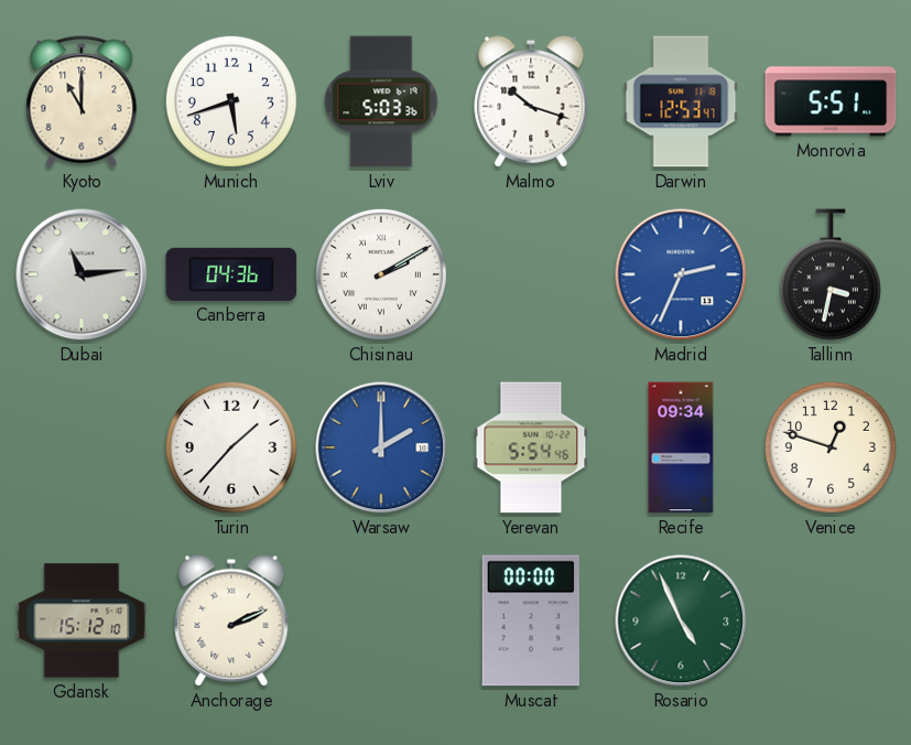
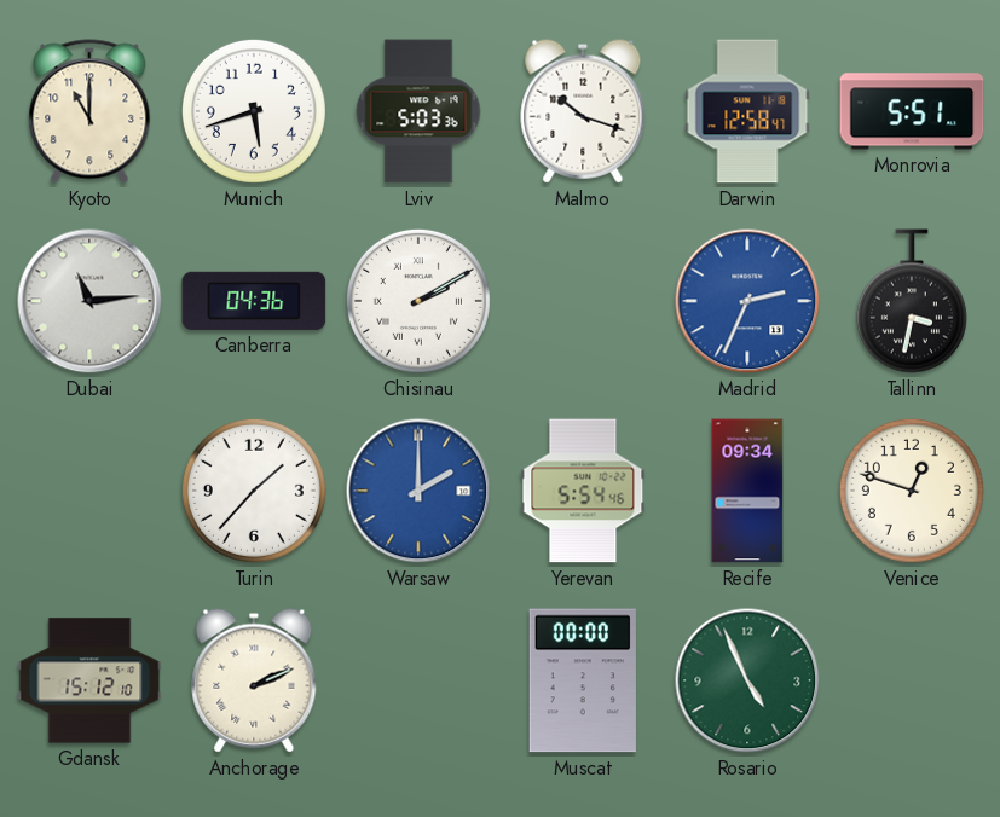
Darwin: 12:53 -> 12:58
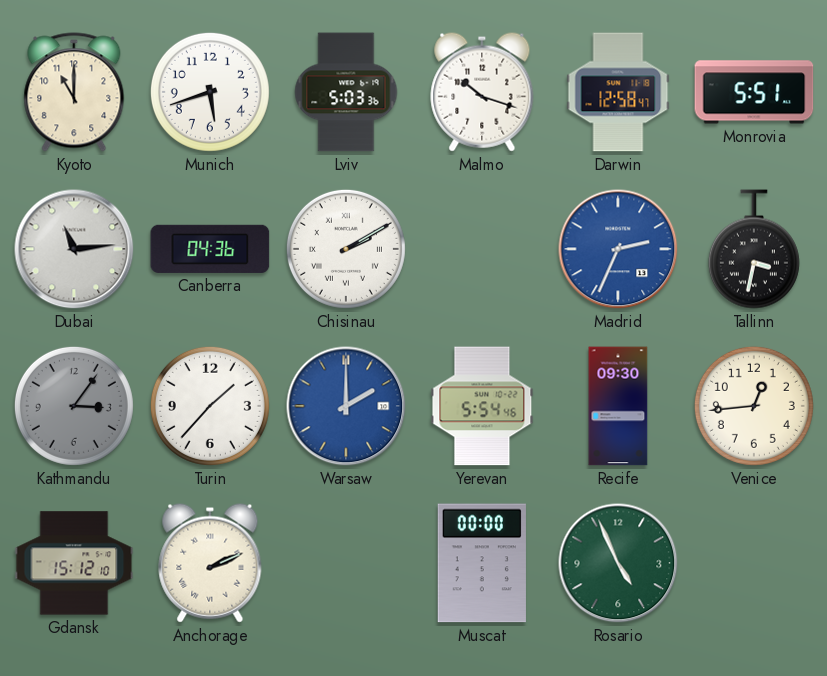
Kathmandu: none -> 3:06
Recife: 09:34 -> 09:30
Venice: 12:48 -> 12:44
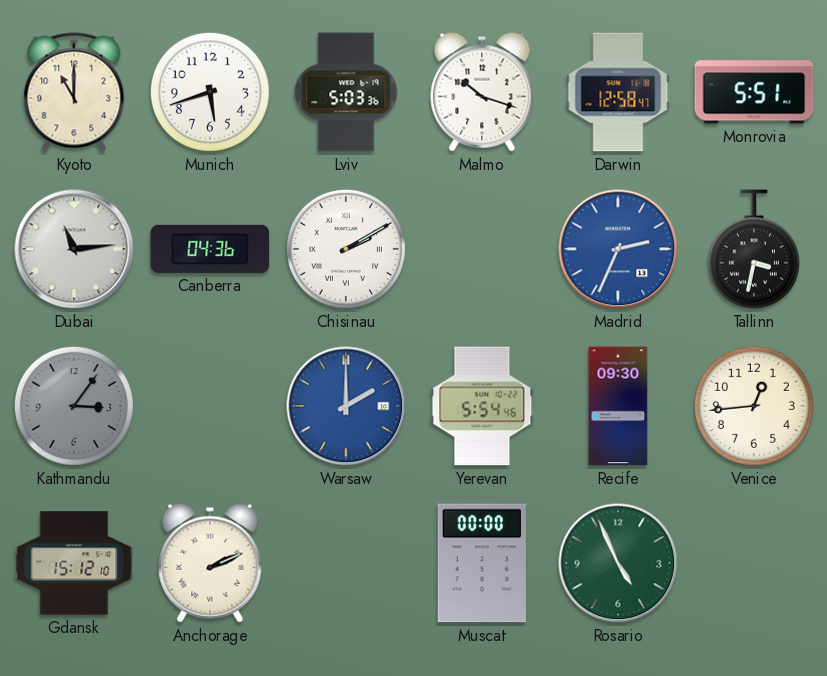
Turin: 1:37 -> none
